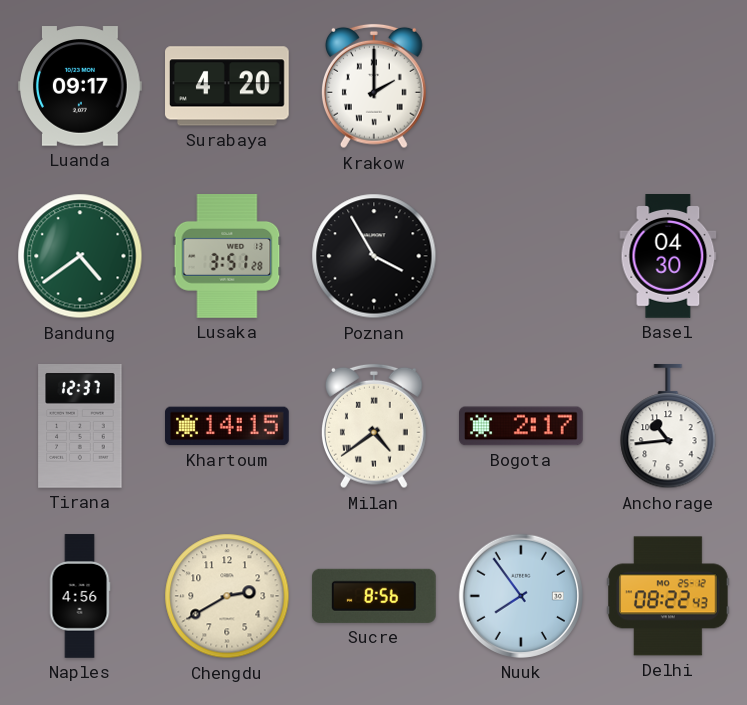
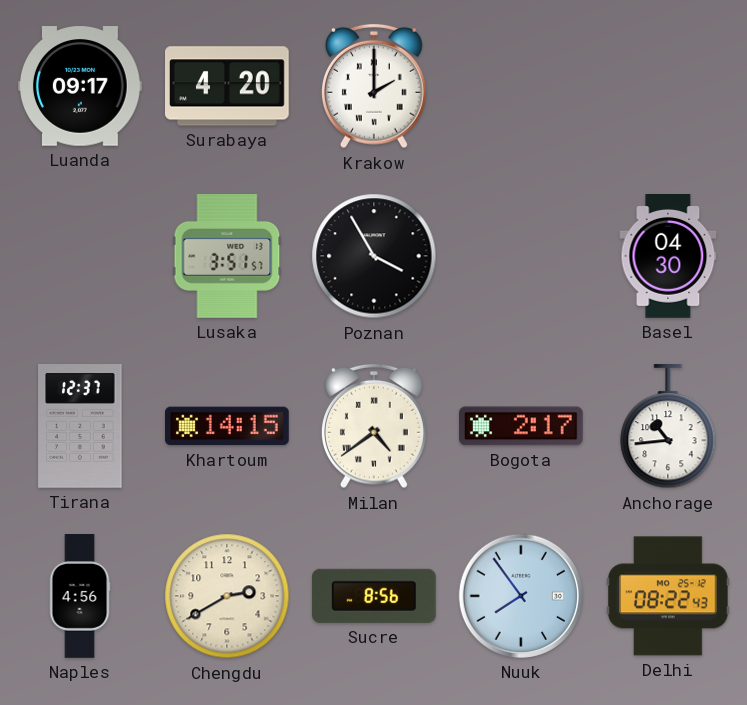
Bandung: 4:39 -> none
Lusaka: 3:51:28 -> 3:51:57
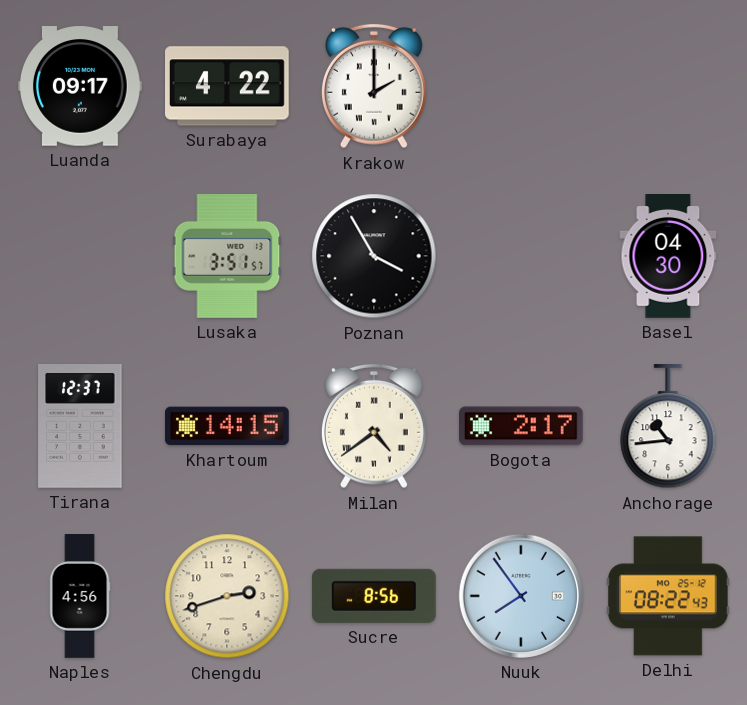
Surabaya: 4:20 -> 4:22
Chengdu: 2:40 -> 2:42
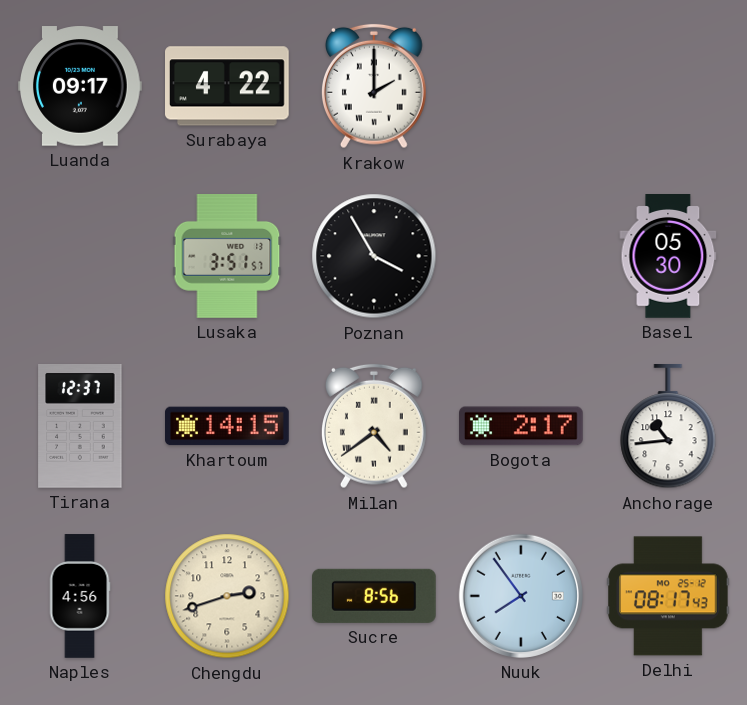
Basel: 04:30 -> 05:30
Delhi: 08:22 -> 08:17
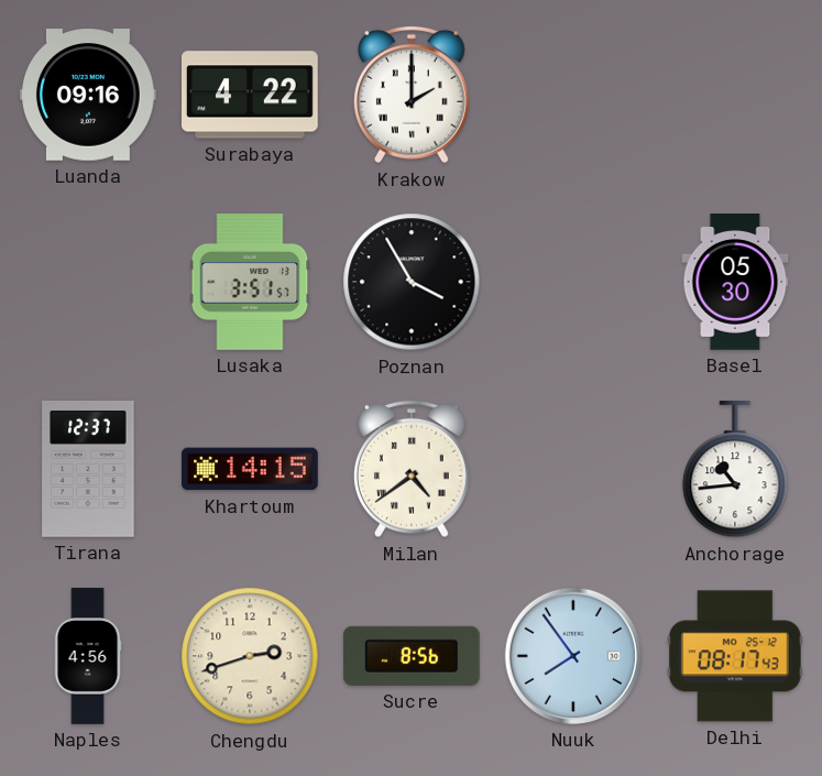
Luanda: 09:17 -> 09:16
Bogota: 2:17 -> none
